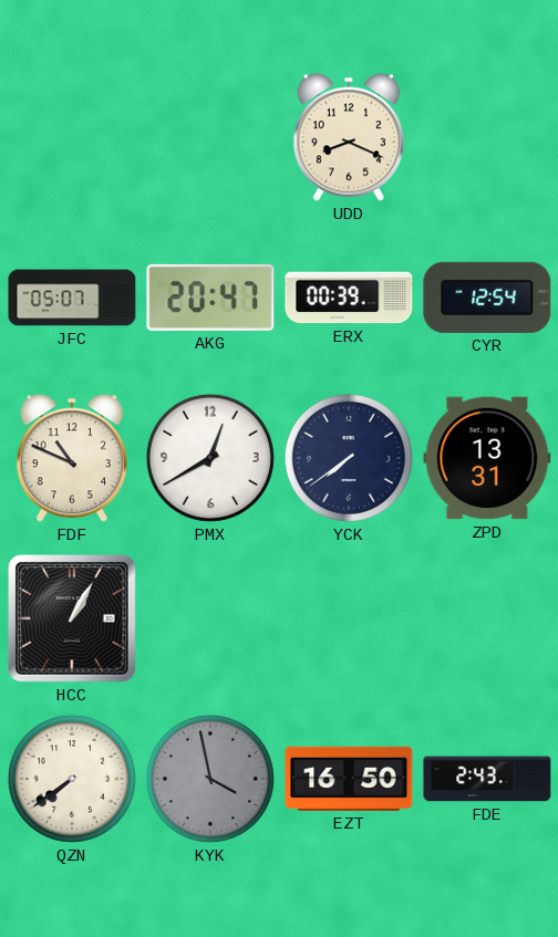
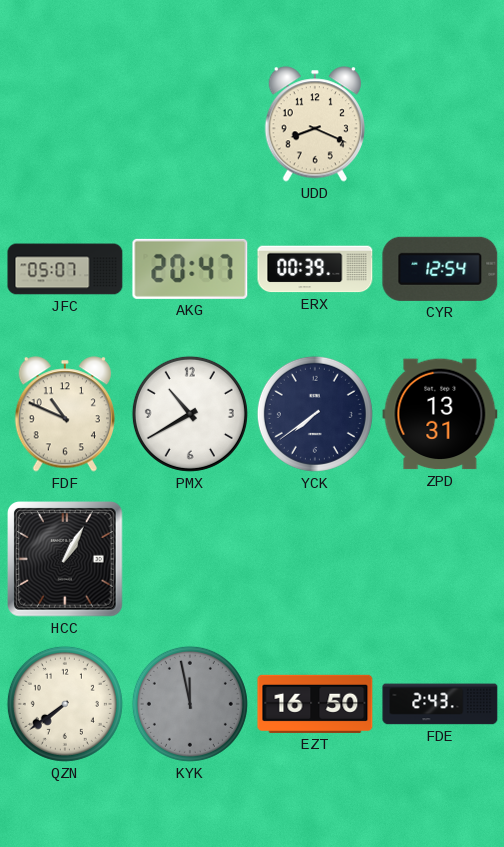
PMX: 12:40 -> 10:40
KYK: 3:58 -> 11:58
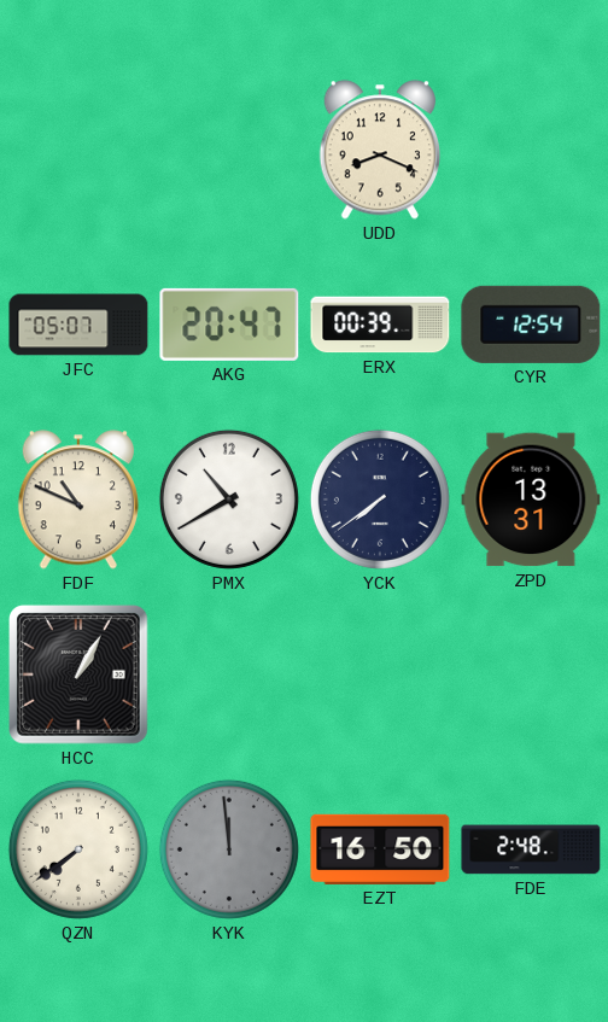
KYK: 11:58 -> 11:59
FDE: 2:43 -> 2:48
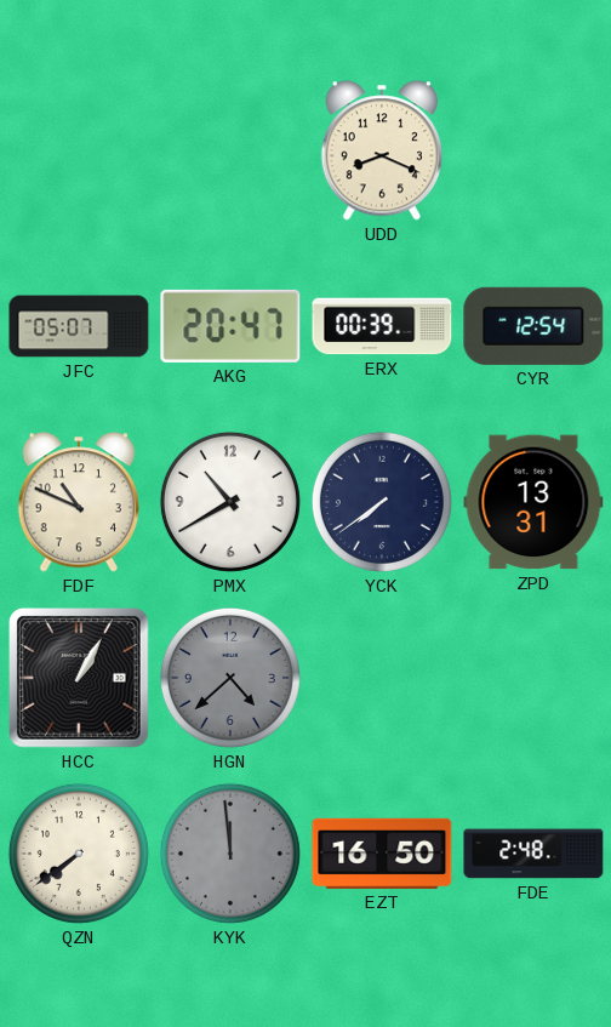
HGN: none -> 4:38
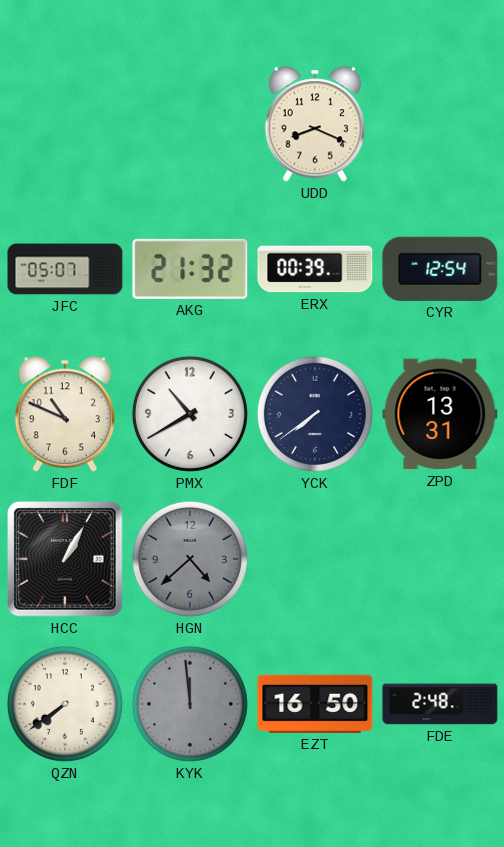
AKG: 20:47 -> 21:32
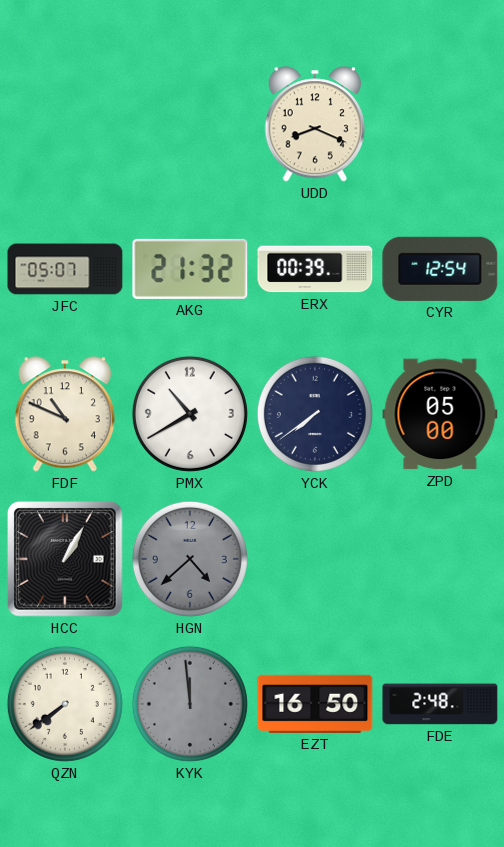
ZPD: 13:31 -> 05:00
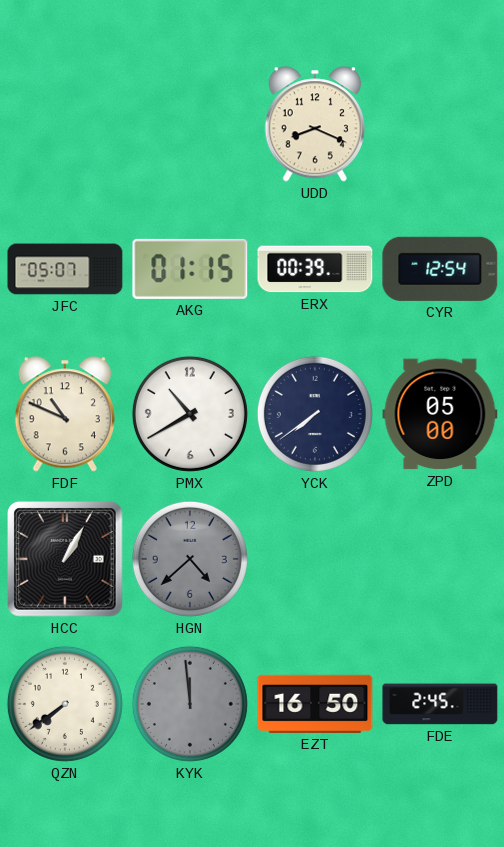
AKG: 21:32 -> 01:15
FDE: 2:48 -> 2:45
